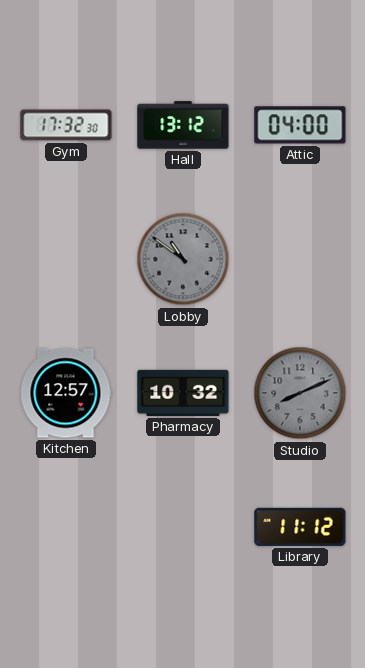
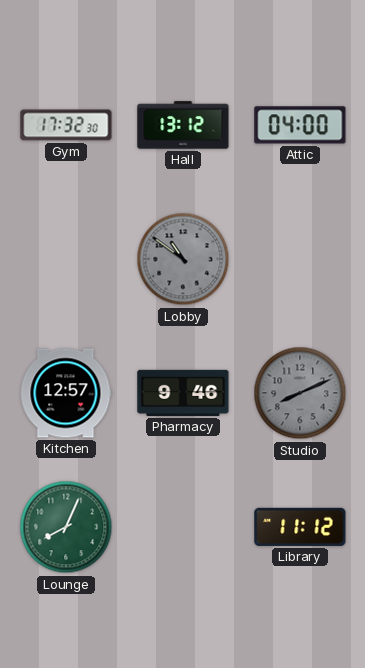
Pharmacy: 10:32 -> 9:46
Lounge: none -> 8:04
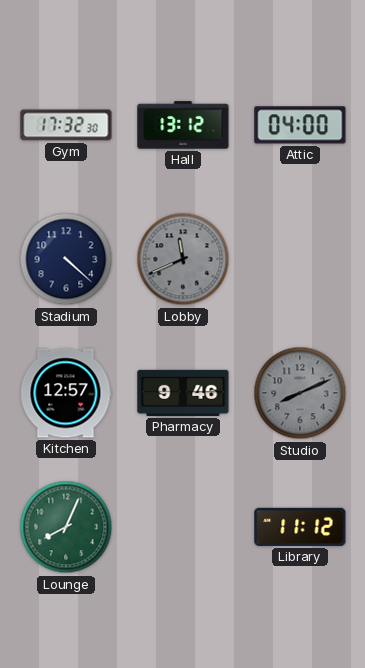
Stadium: none -> 4:22
Lobby: 10:51 -> 11:41
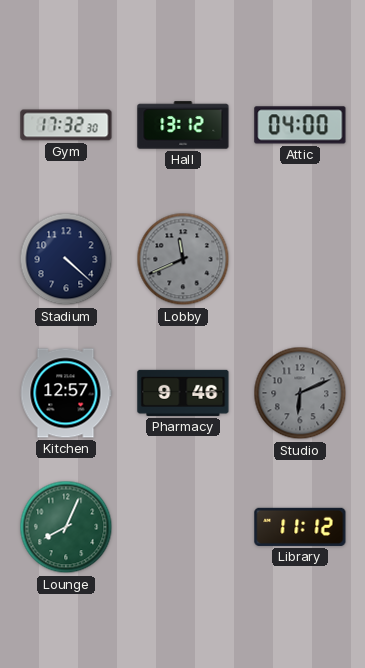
Studio: 8:11 -> 6:11
